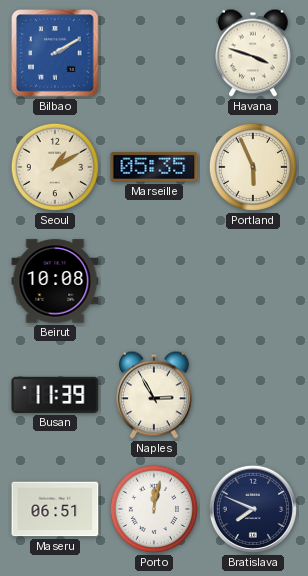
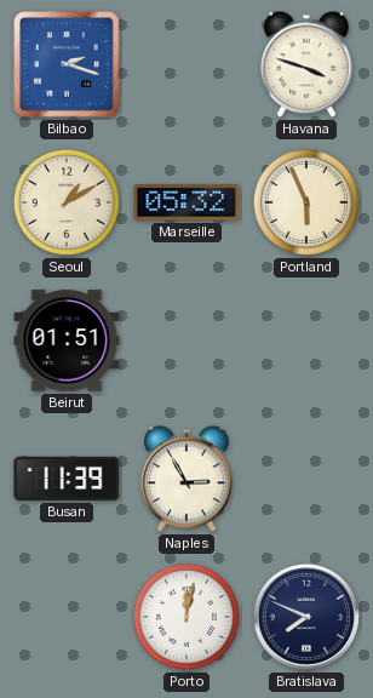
Bilbao: 2:10 -> 2:18
Marseille: 05:35 -> 05:32
Beirut: 10:08 -> 01:51
Maseru: 06:51 -> none
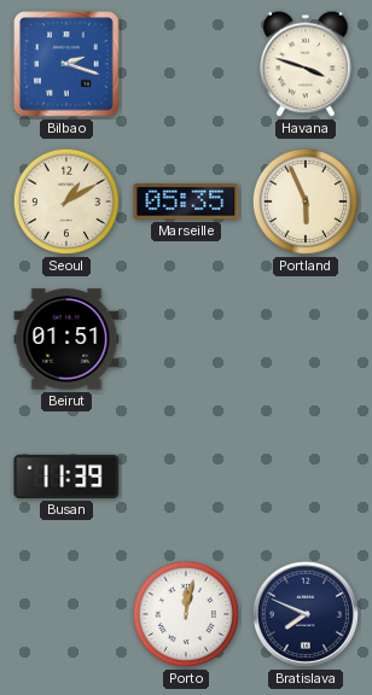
Marseille: 05:32 -> 05:35
Naples: 2:55 -> none
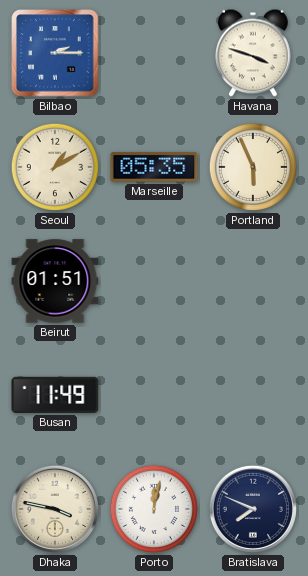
Bilbao: 2:18 -> 2:15
Busan: 11:39 -> 11:49
Dhaka: none -> 3:47
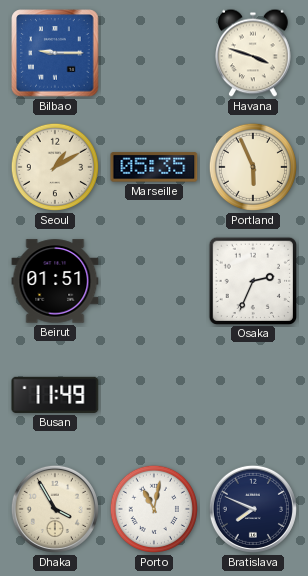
Bilbao: 2:15 -> 9:15
Osaka: none -> 2:34
Dhaka: 3:47 -> 3:55
Porto: 12:02 -> 11:02
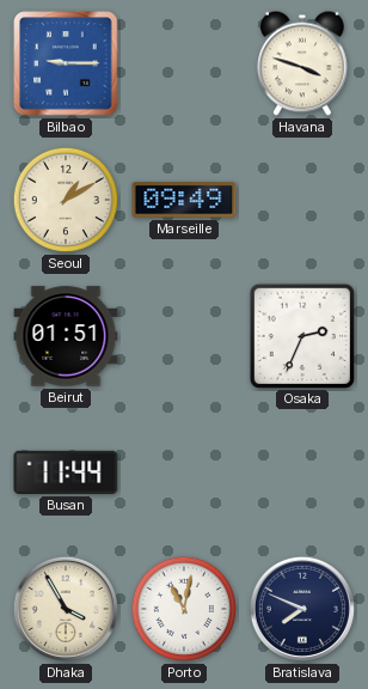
Marseille: 05:35 -> 09:49
Portland: 5:56 -> none
Busan: 11:49 -> 11:44
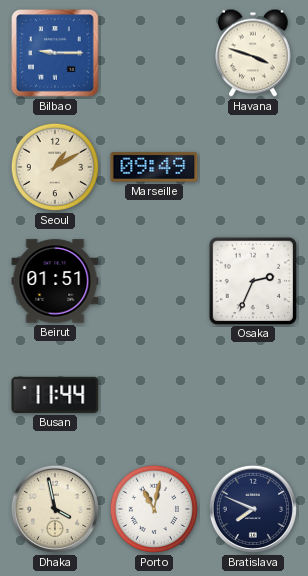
Dhaka: 3:55 -> 3:58
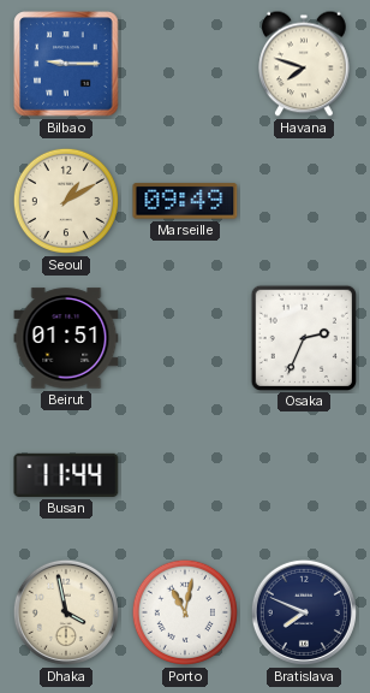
Havana: 3:48 -> 7:48
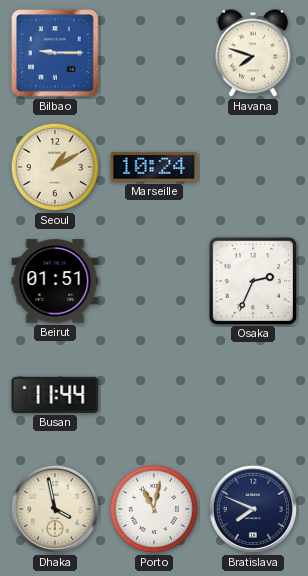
Marseille: 09:49 -> 10:24
